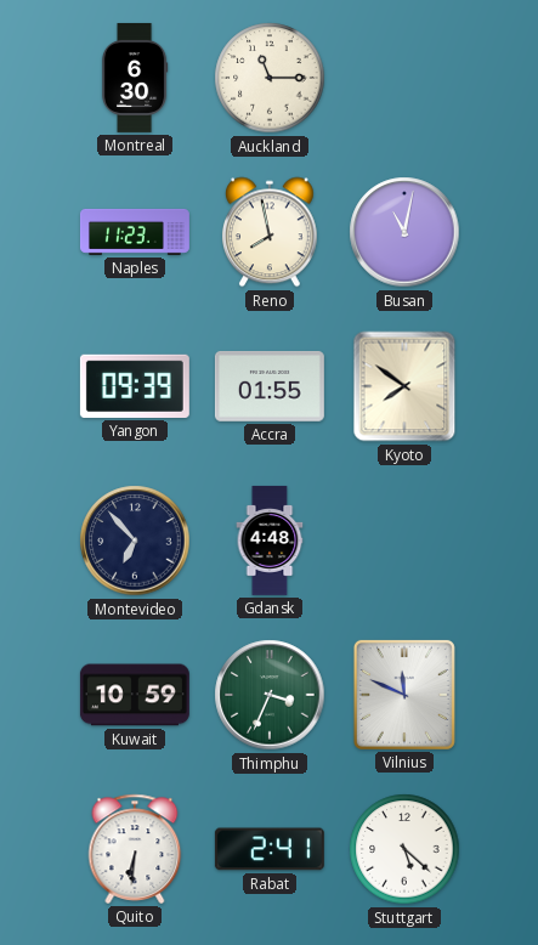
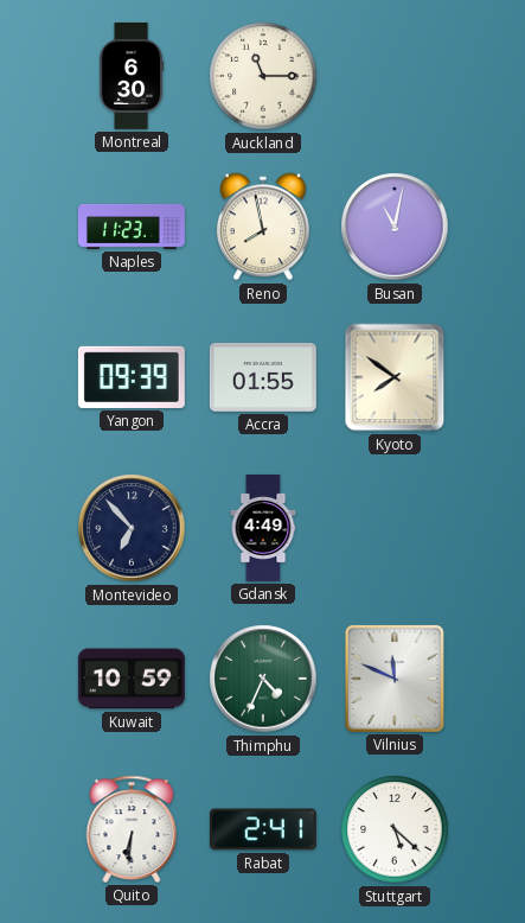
Gdansk: 4:48 -> 4:49
Thimphu: 3:34 -> 4:34
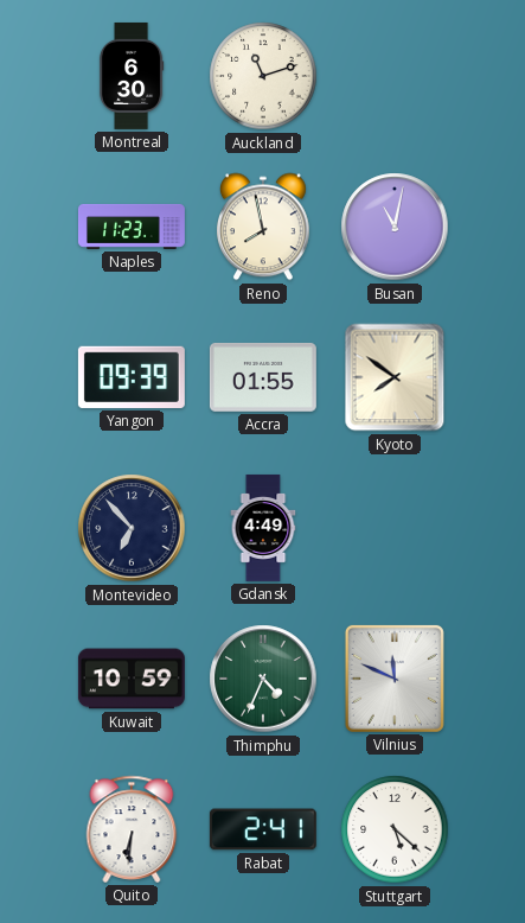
Auckland: 11:15 -> 11:12
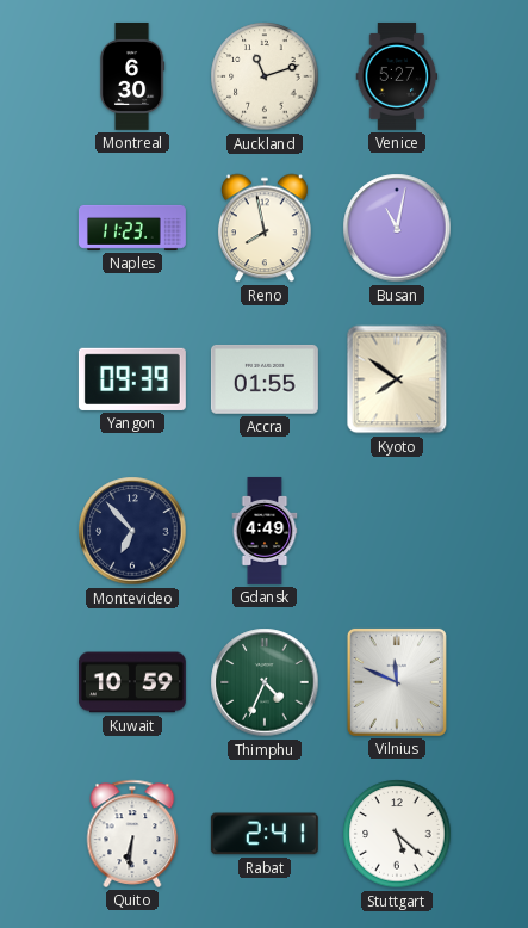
Venice: none -> 5:27
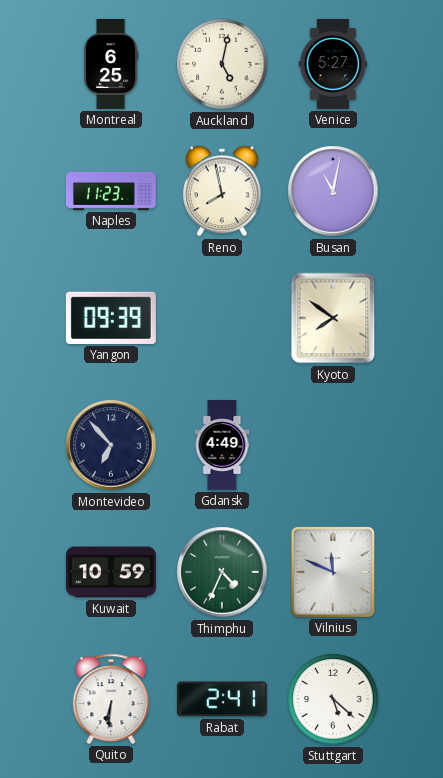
Montreal: 6:30 -> 6:25
Auckland: 11:12 -> 5:02
Accra: 01:55 -> none
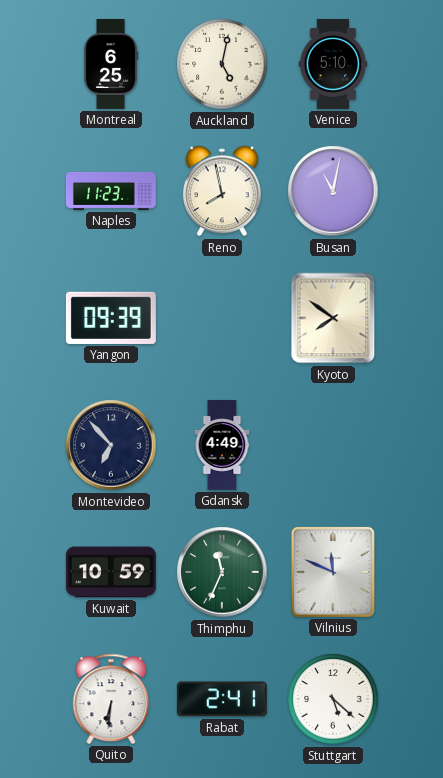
Venice: 5:27 -> 5:10
Thimphu: 4:34 -> 11:34
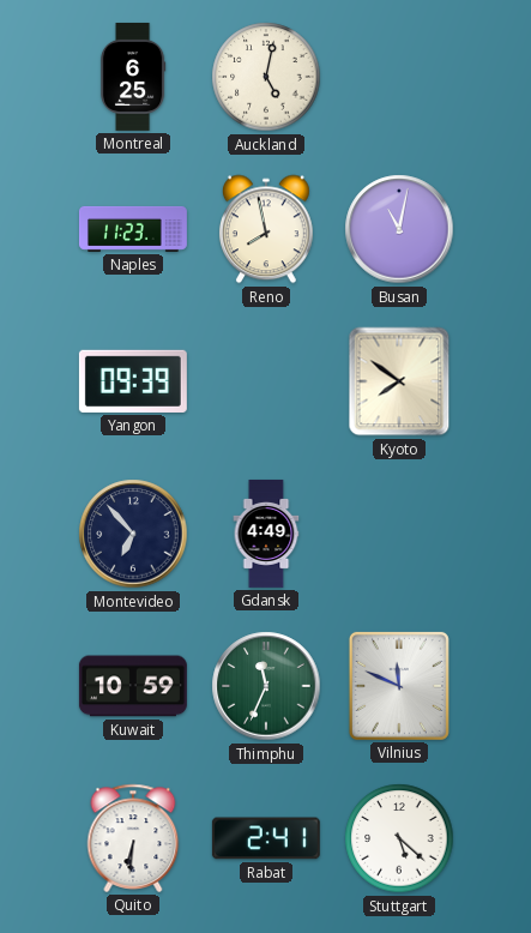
Venice: 5:10 -> none
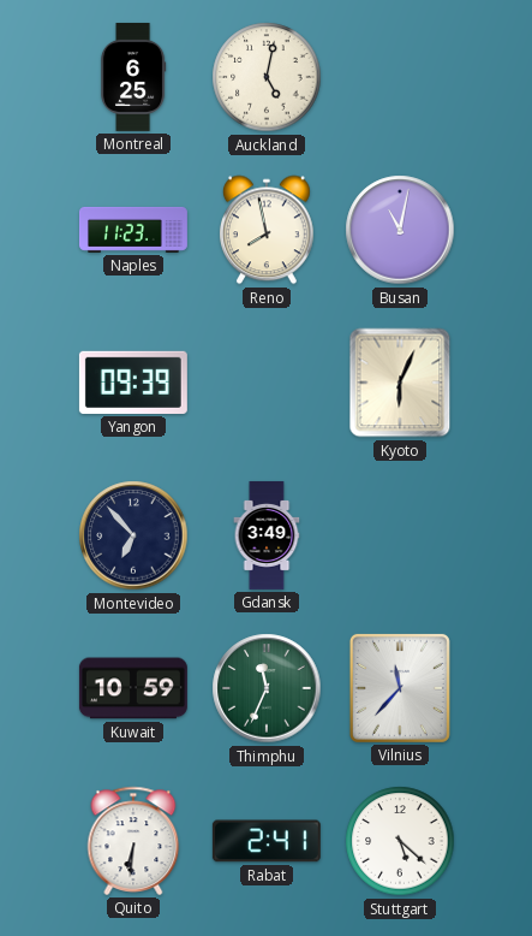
Kyoto: 7:51 -> 6:04
Gdansk: 4:49 -> 3:49
Vilnius: 11:49 -> 11:37
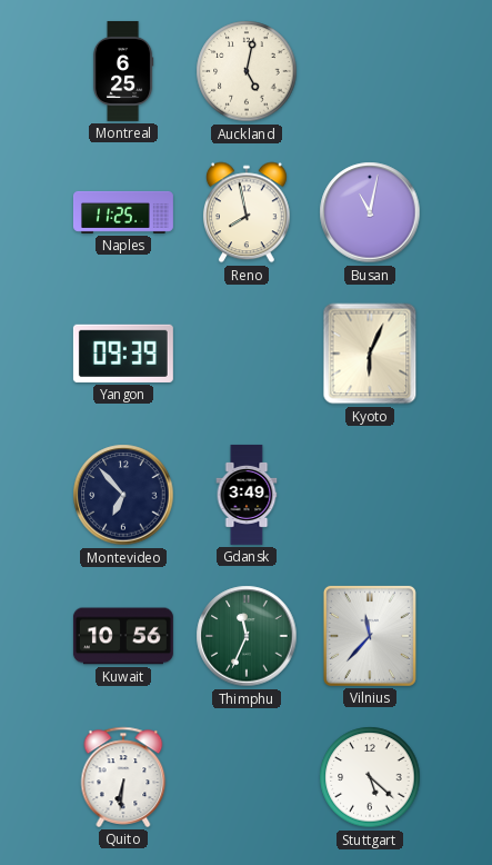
Naples: 11:23 -> 11:25
Kuwait: 10:59 -> 10:56
Rabat: 2:41 -> none
